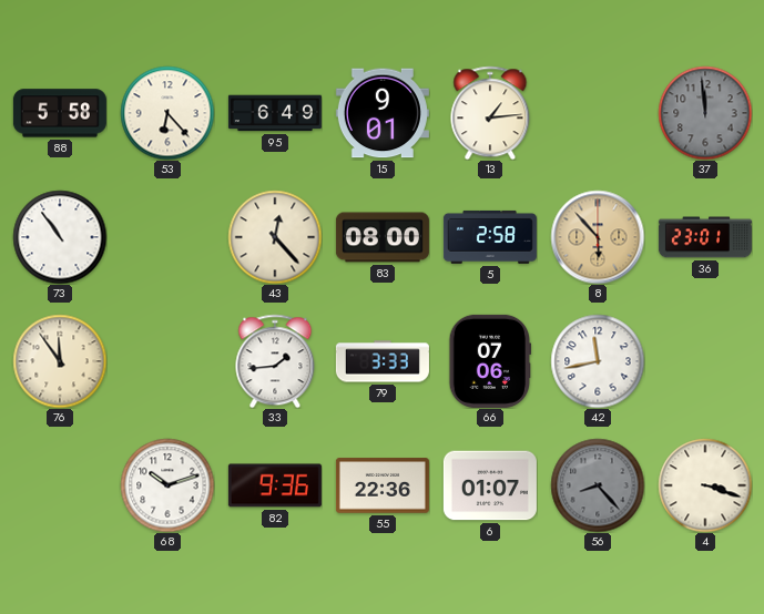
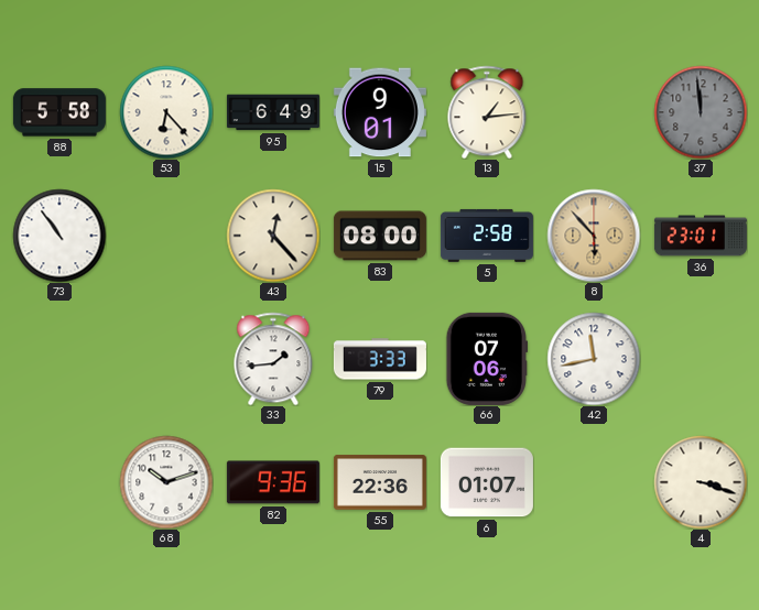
76: 11:54 -> none
56: 8:23 -> none
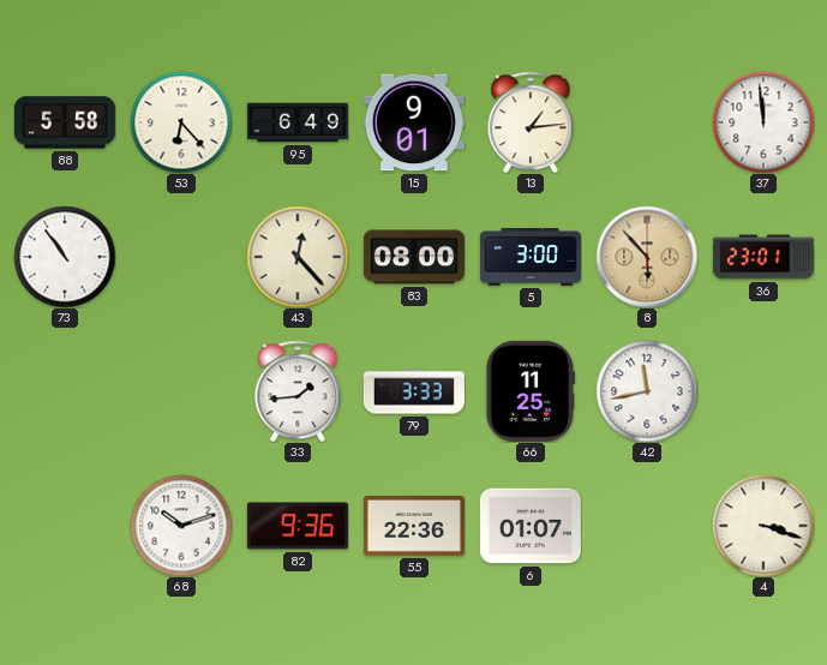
37 dial: grey -> white
5: 2:58 -> 3:00
66: 07:06 -> 11:25
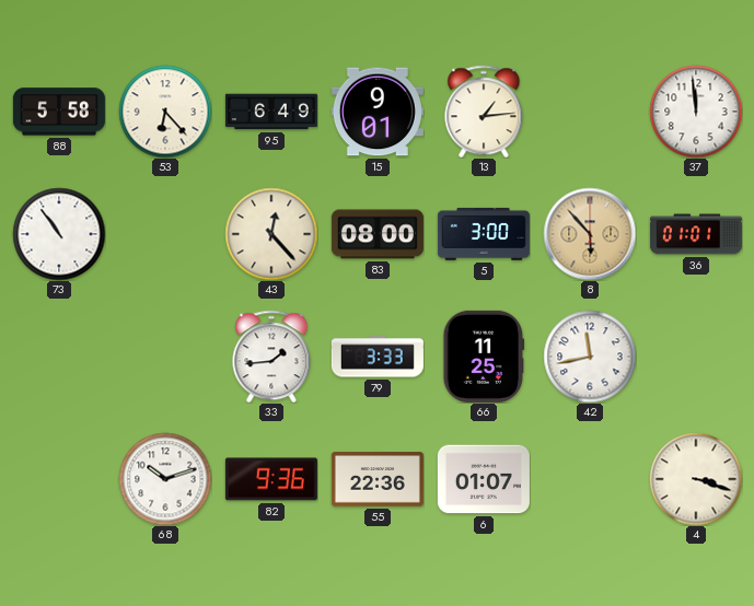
36: 23:01 -> 01:01
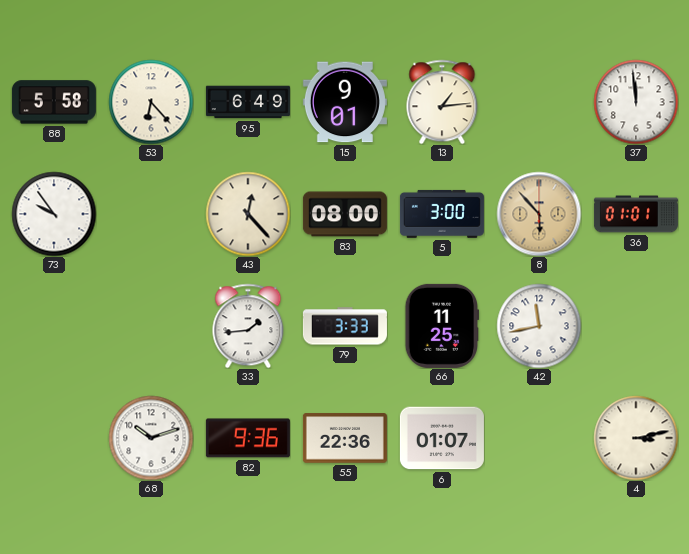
73: 10:54 -> 9:54
4: 3:18 -> 3:13
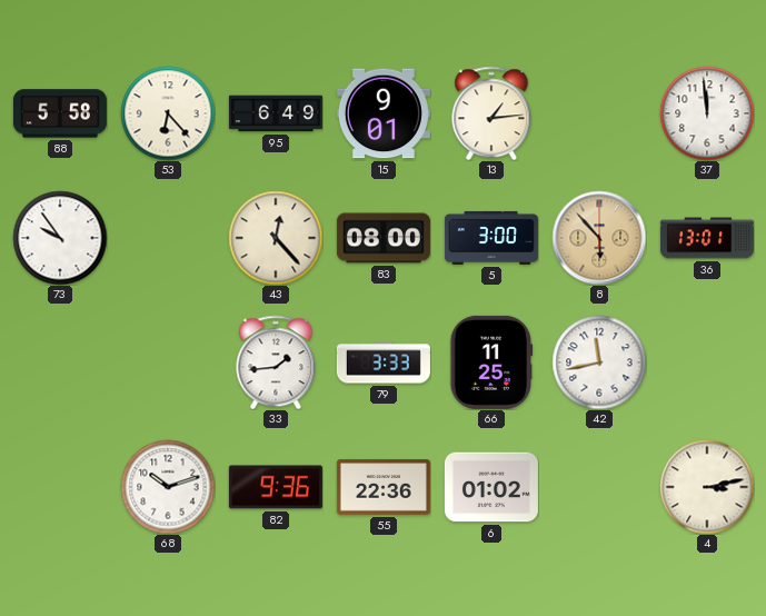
36: 01:01 -> 13:01
6: 01:07 -> 01:02
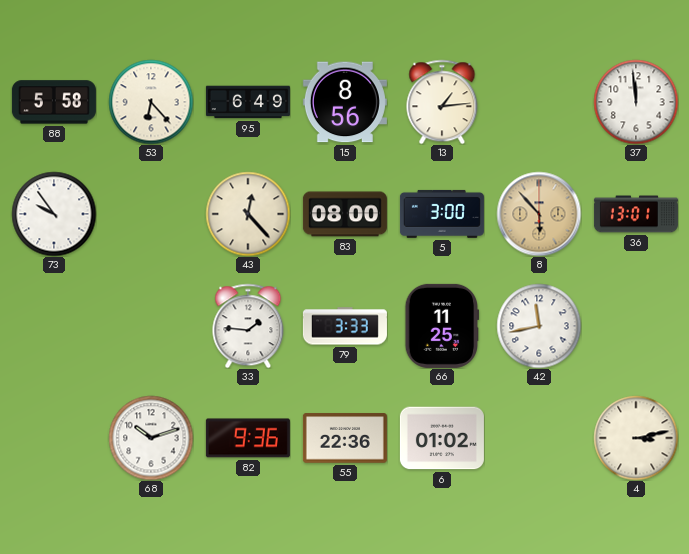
15: 9:01 -> 8:56
33: 1:44 -> 1:46
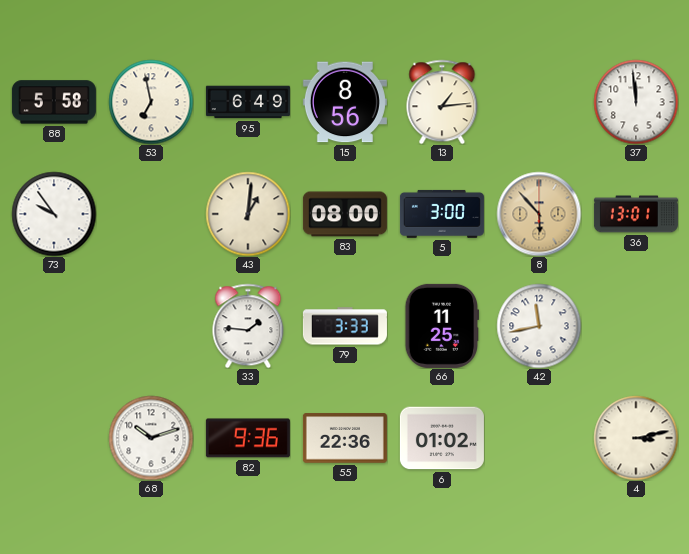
53: 6:23 -> 6:58
43: 12:23 -> 1:01
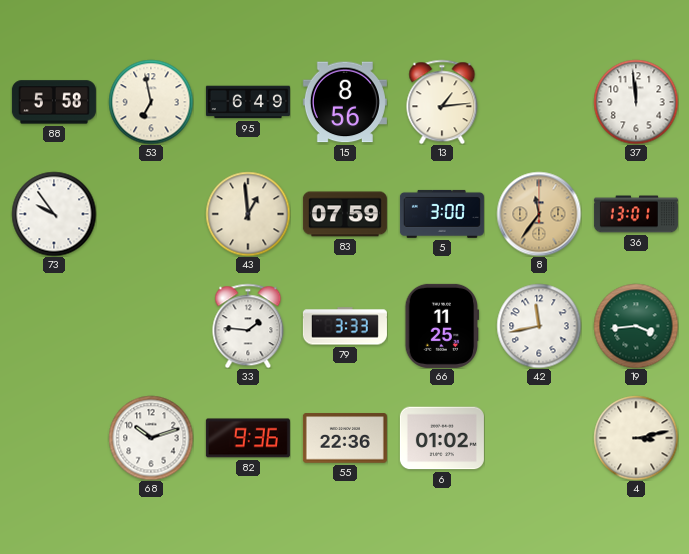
43: 1:01 -> 12:59
83: 08:00 -> 07:59
8: 5:53 -> 11:36
19: none -> 3:44
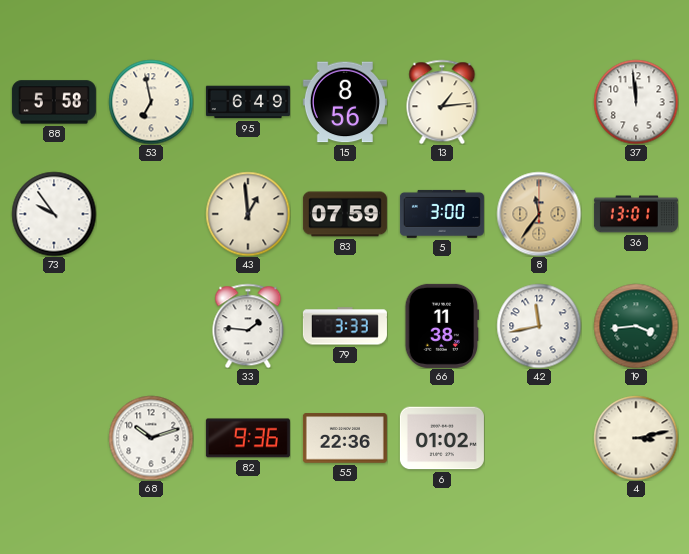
66: 11:25 -> 11:38
